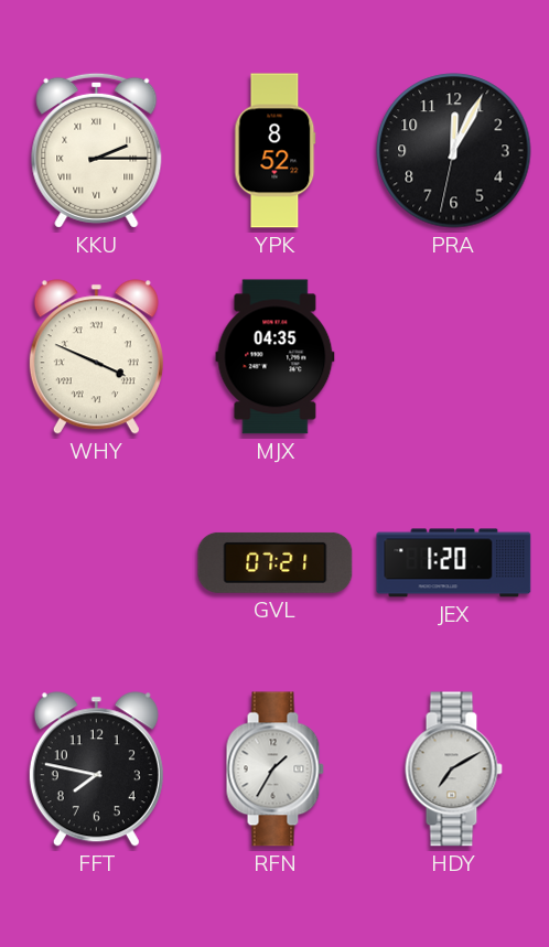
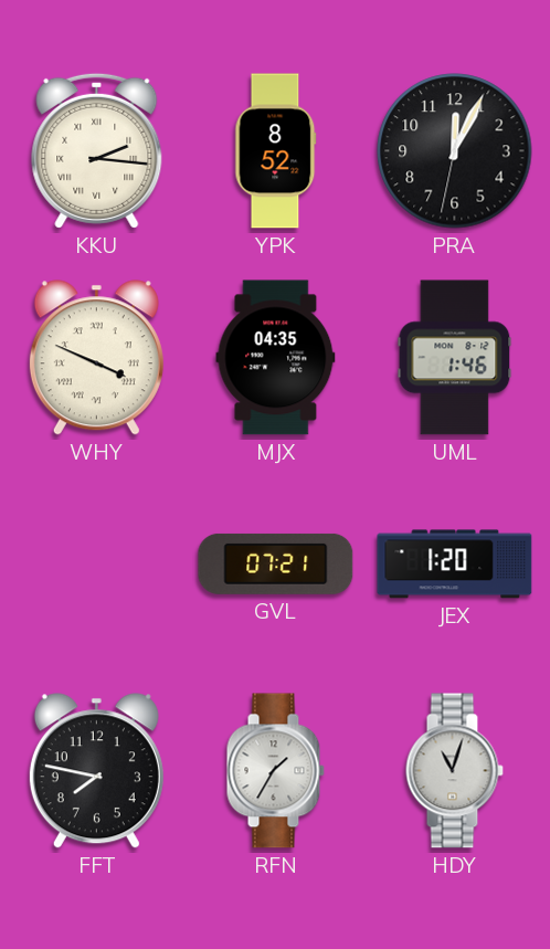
KKU: 2:15 -> 2:16
UML: none -> 1:46
HDY: 7:10 -> 11:03
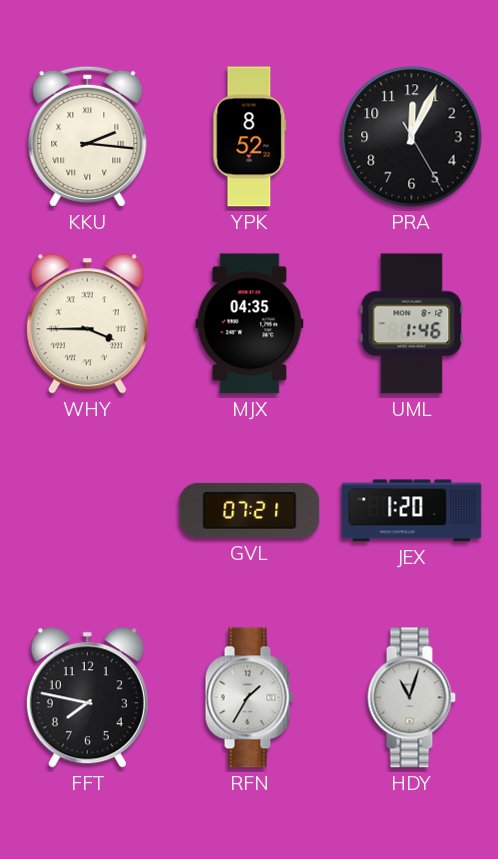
PRA: 12:04:32 -> 12:04:25
WHY: 3:49 -> 3:45
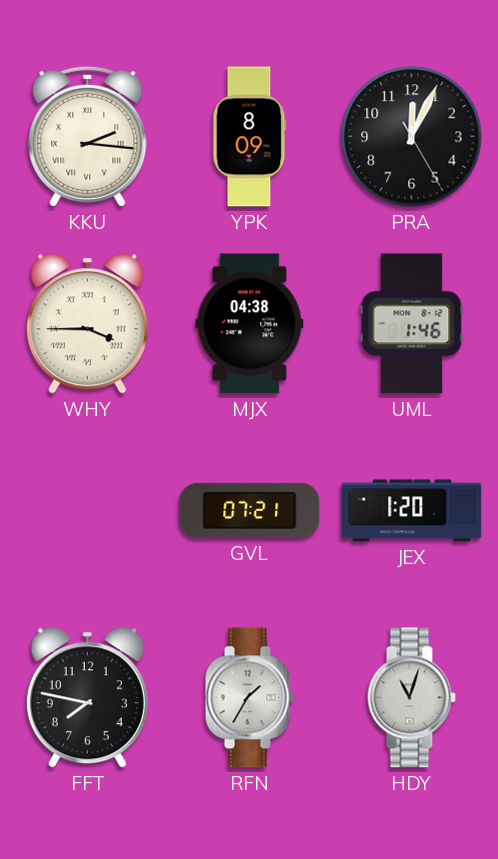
YPK: 8:52 -> 8:09
MJX: 04:35 -> 04:38
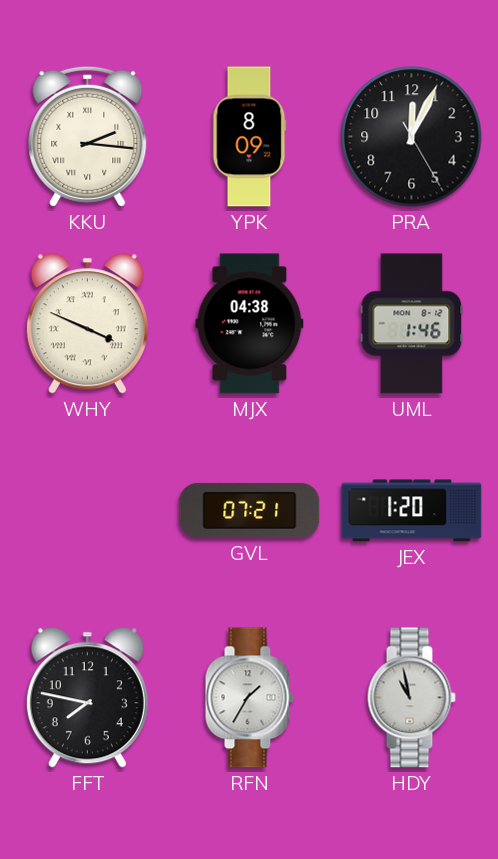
WHY: 3:45 -> 3:49
HDY: 11:03 -> 10:58
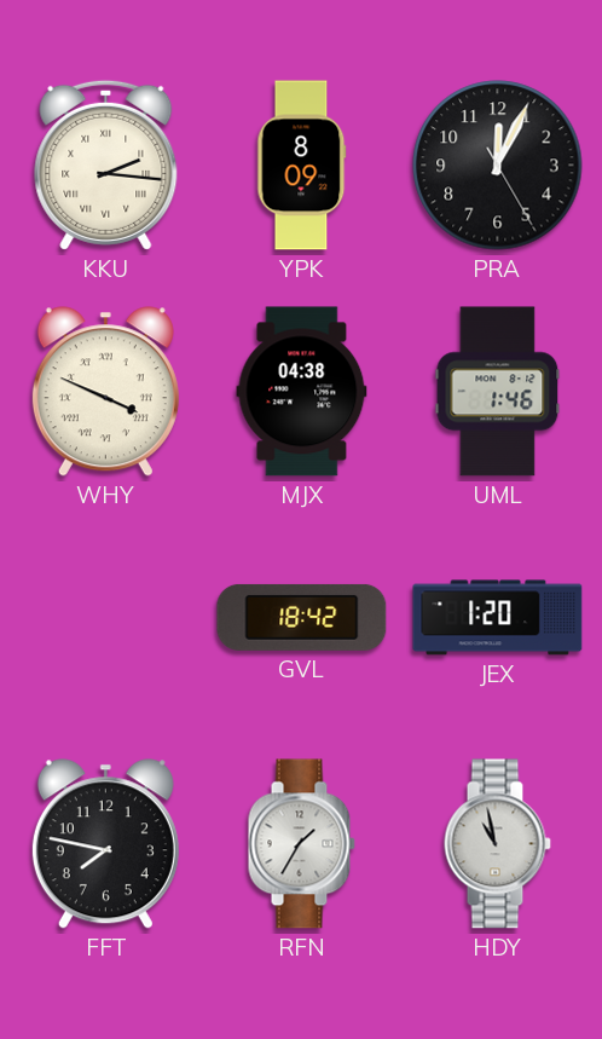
GVL: 07:21 -> 18:42
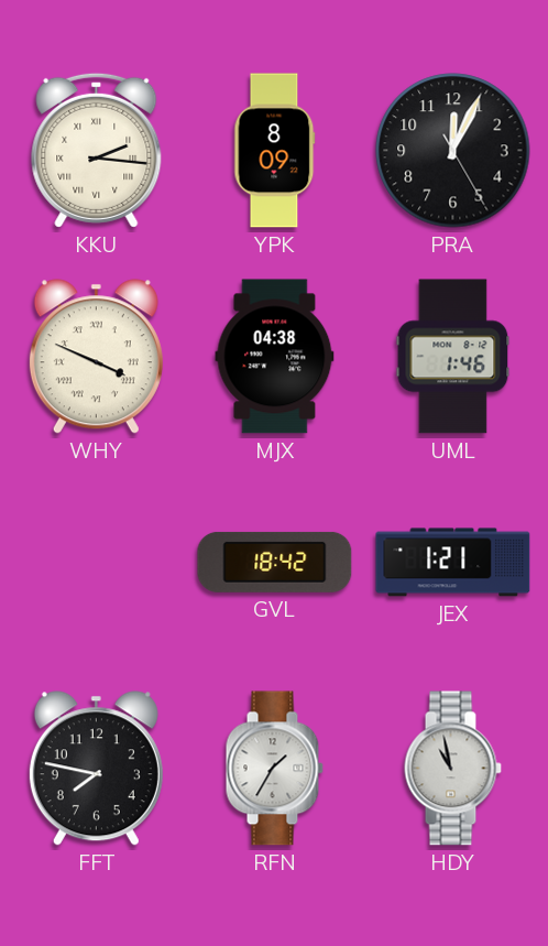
JEX: 1:20 -> 1:21
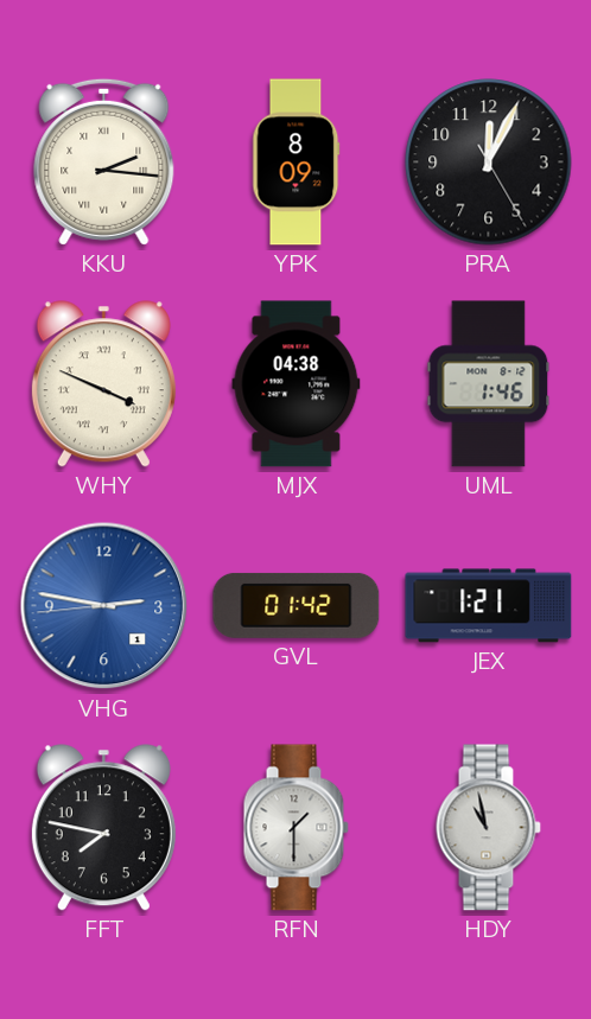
VHG: none -> 2:46
GVL: 18:42 -> 01:42
RFN: 1:35 -> 1:30
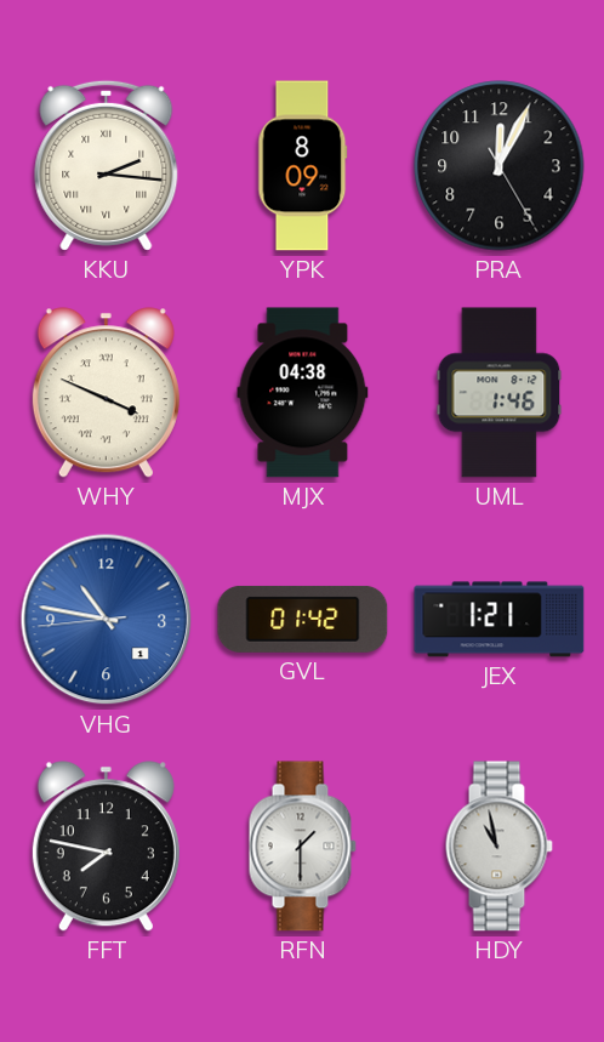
VHG: 2:46 -> 10:46
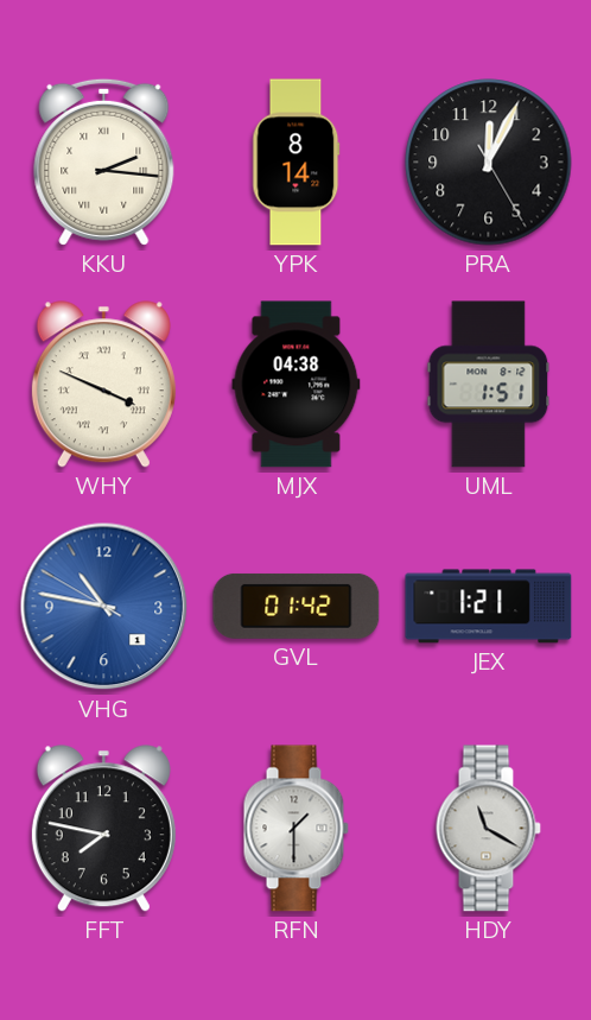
YPK: 8:09 -> 8:14
UML: 1:46 -> 1:51
VHG: 10:46:44 -> 10:46:50
HDY: 10:58 -> 11:20
